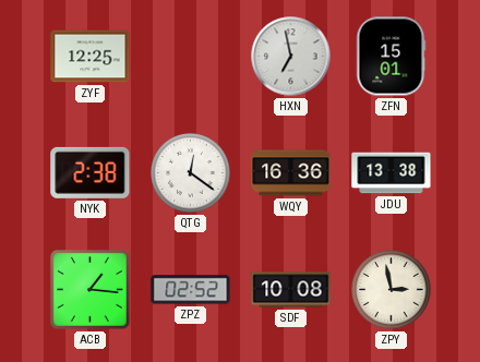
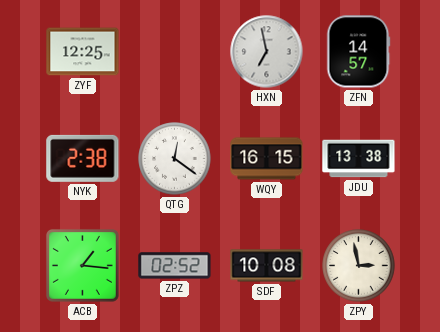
ZFN: 15:01 -> 14:57
WQY: 16:36 -> 16:15
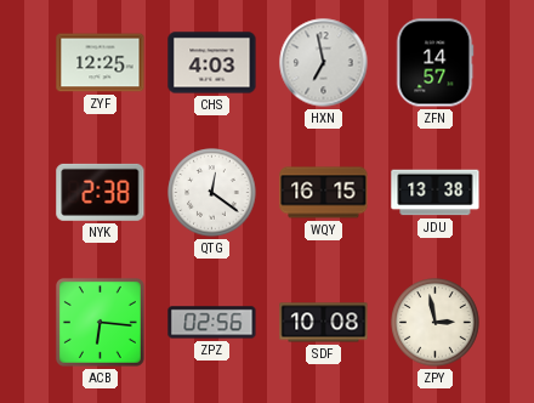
CHS: none -> 4:03
ACB: 1:16 -> 6:16
ZPZ: 02:52 -> 02:56
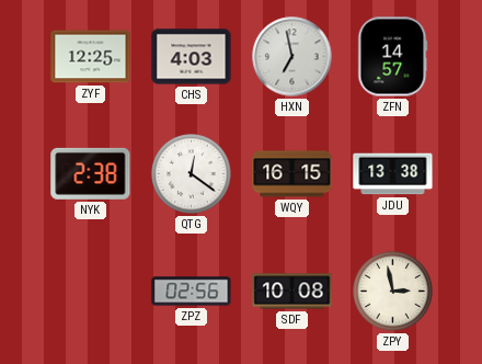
ACB: 6:16 -> none
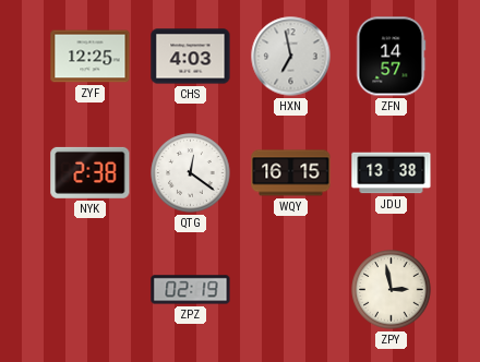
ZPZ: 02:56 -> 02:19
SDF: 10:08 -> none
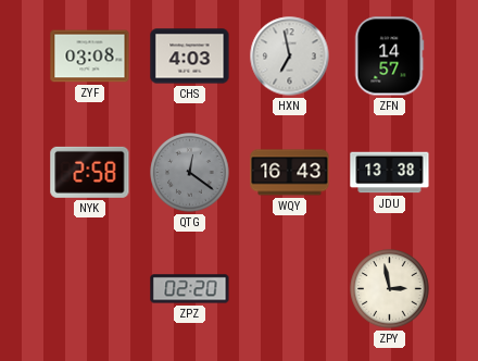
ZYF: 12:25 -> 03:08
NYK: 2:38 -> 2:58
QTG dial: white -> grey
WQY: 16:15 -> 16:43
ZPZ: 02:19 -> 02:20
